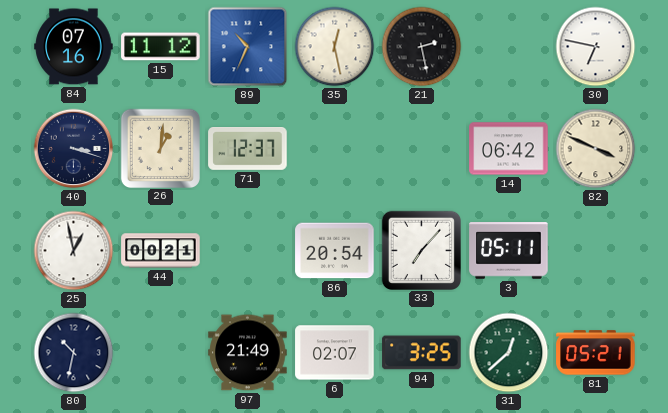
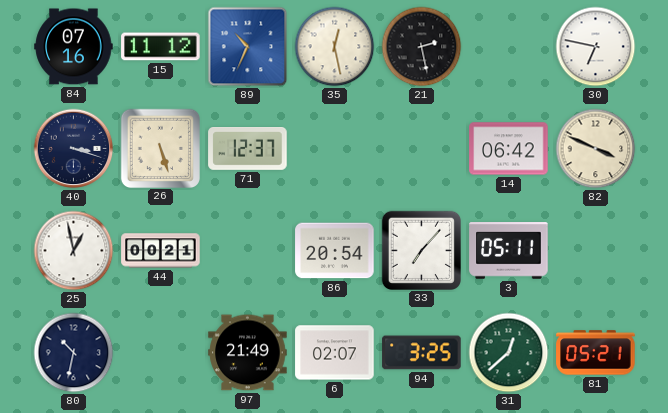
26: 1:01 -> 5:27
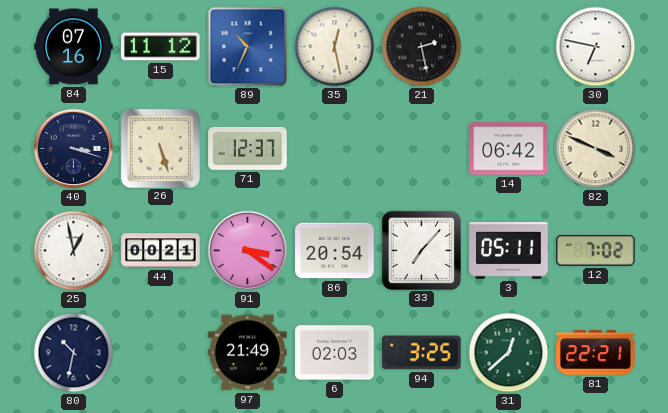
91: none -> 3:21
12: none -> 7:02
6: 02:07 -> 02:03
81: 05:21 -> 22:21
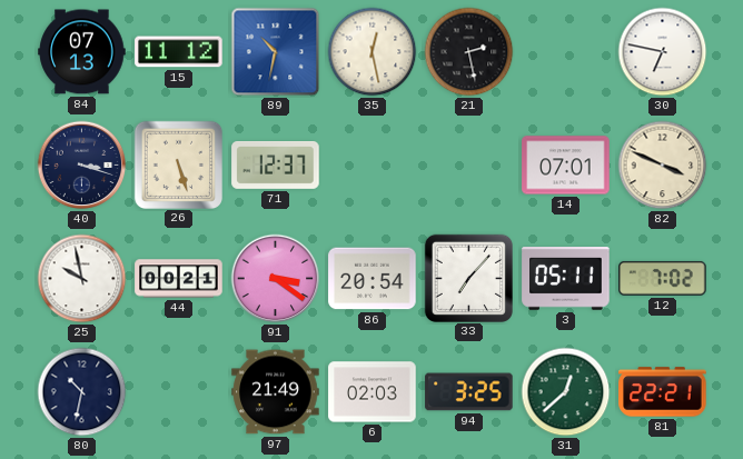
84: 07:16 -> 07:13
89: 10:34 -> 10:32
14: 06:42 -> 07:01
25: 12:58 -> 9:58
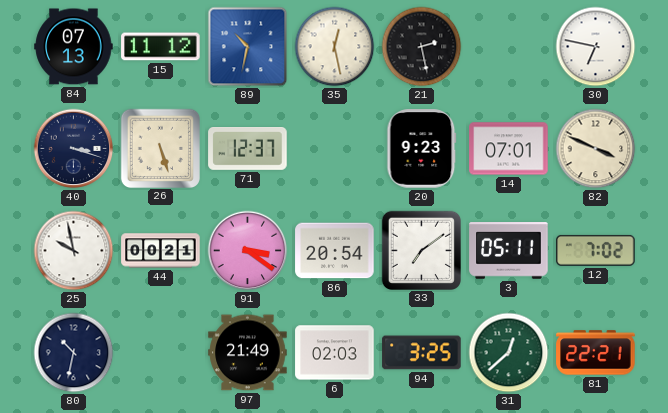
20: none -> 9:23
33: 7:07 -> 7:09
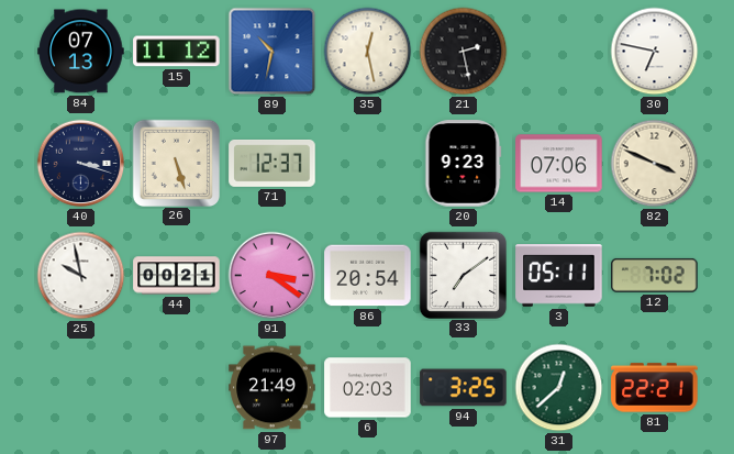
14: 07:01 -> 07:06
80: 10:32 -> none
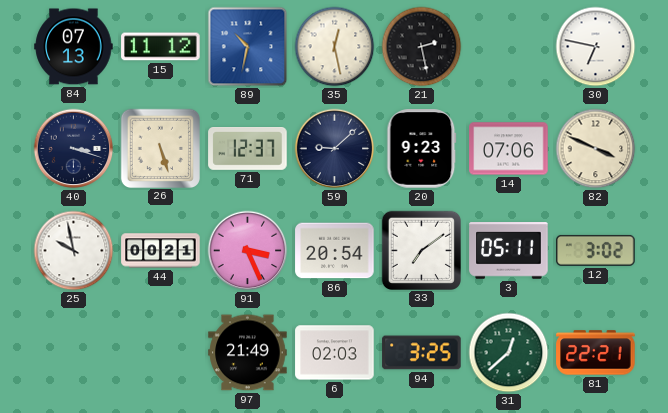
59: none -> 9:08
91: 3:21 -> 3:26
12: 7:02 -> 3:02
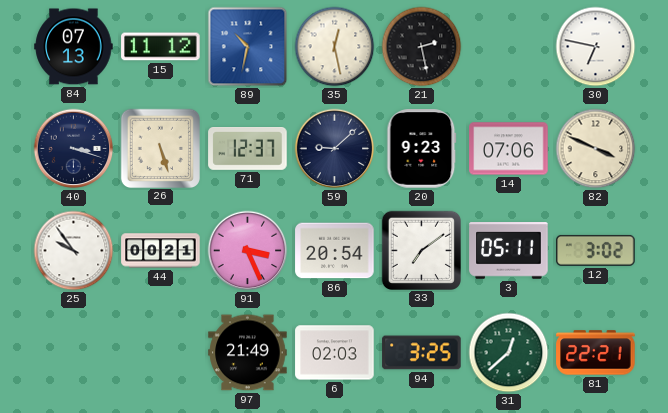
25: 9:58 -> 9:54
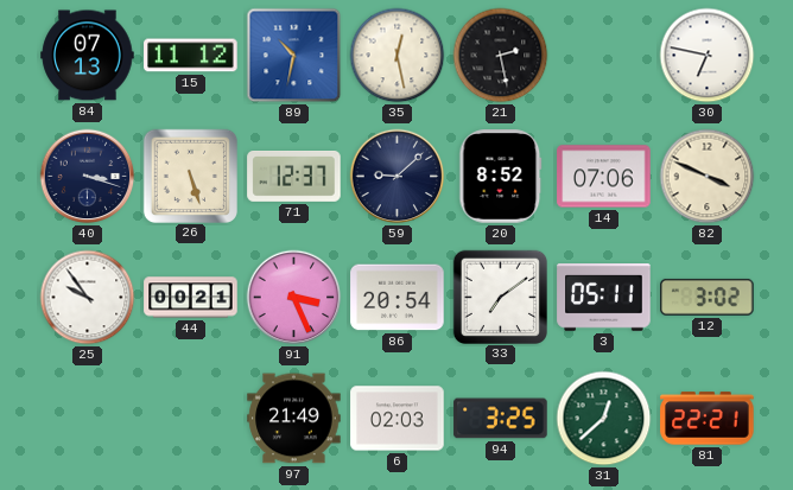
20: 9:23 -> 8:52
